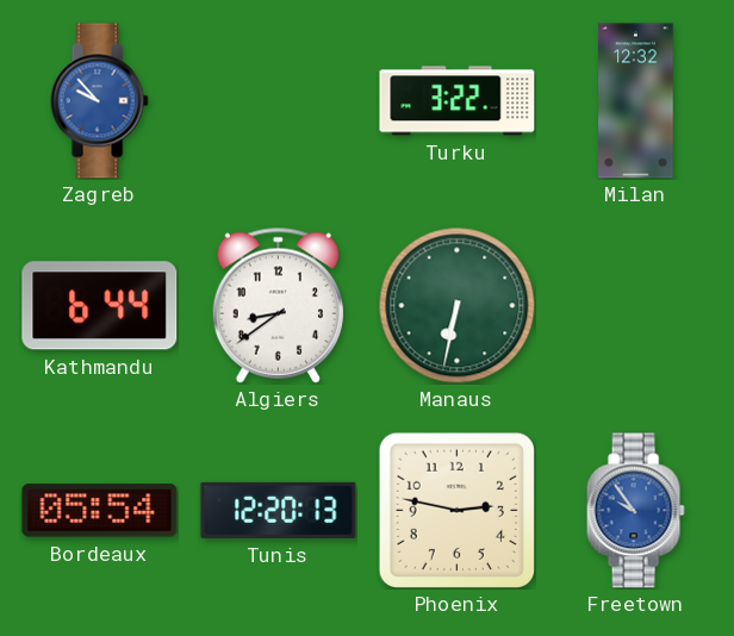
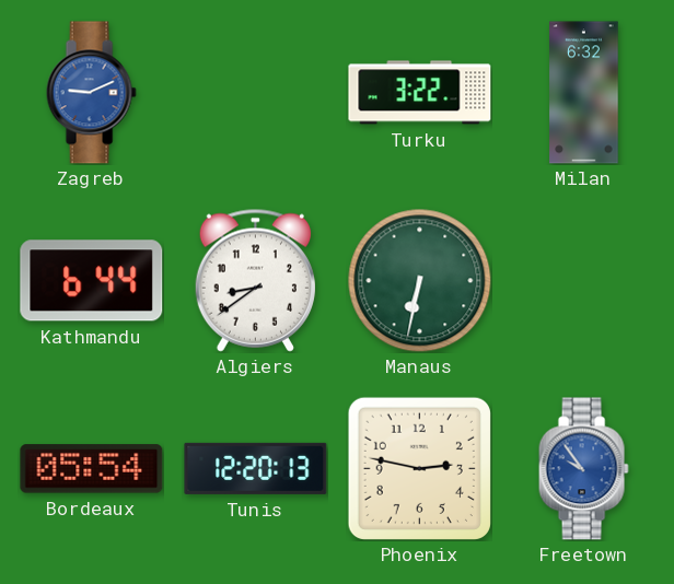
Zagreb: 9:53 -> 9:11
Milan: 12:32 -> 6:32
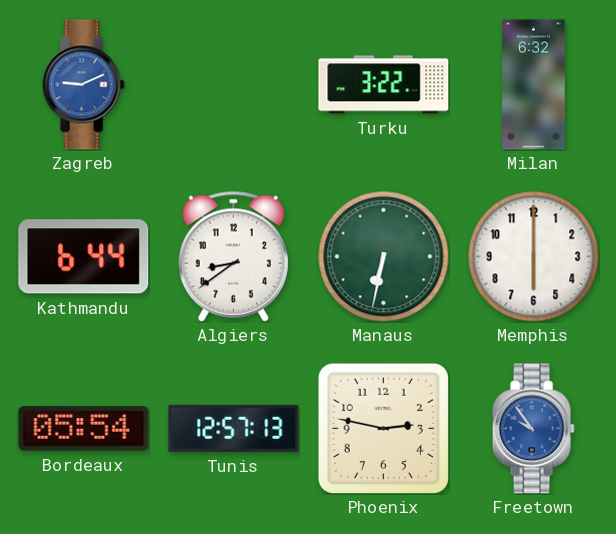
Memphis: none -> 6:00
Tunis: 12:20 -> 12:57
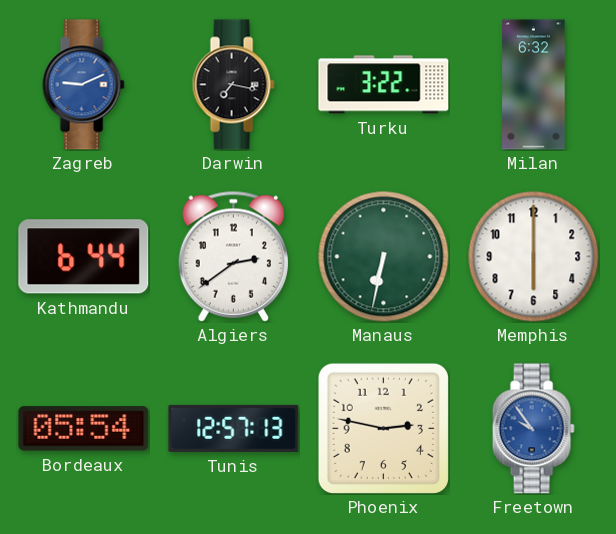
Darwin: none -> 7:17
Algiers: 8:39 -> 2:39
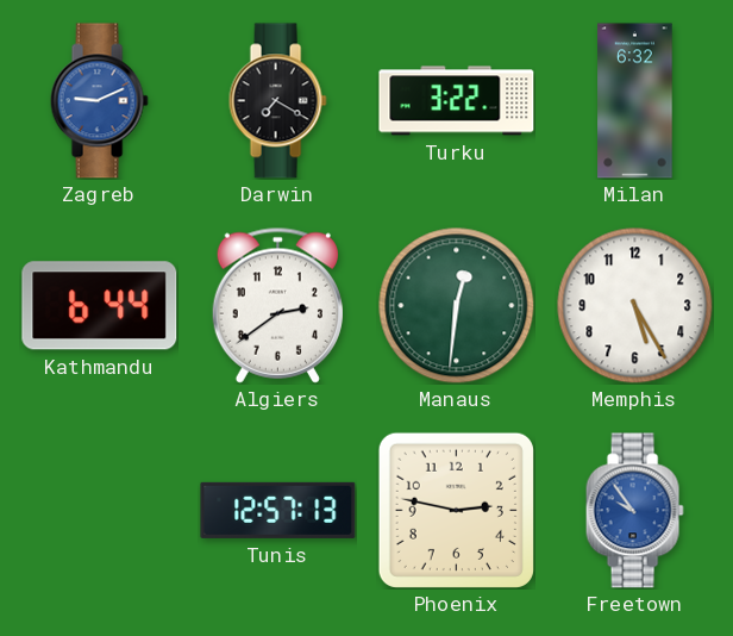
Darwin: 7:17 -> 7:20
Manaus: 6:32 -> 12:31
Memphis: 6:00 -> 5:25
Bordeaux: 05:54 -> none
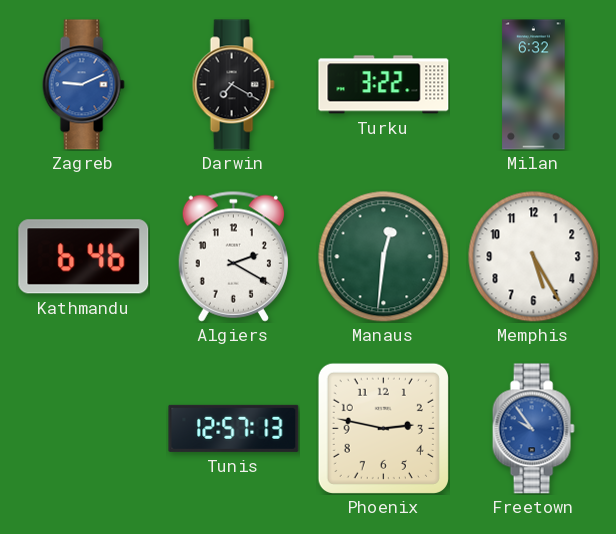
Kathmandu: 6:44 -> 6:46
Algiers: 2:39 -> 2:20
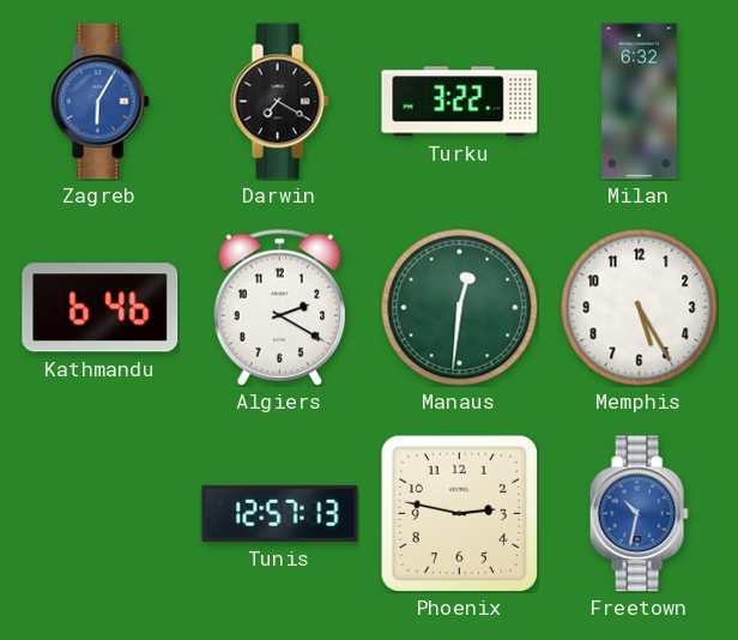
Zagreb: 9:11 -> 6:05
Freetown: 9:54 -> 10:32
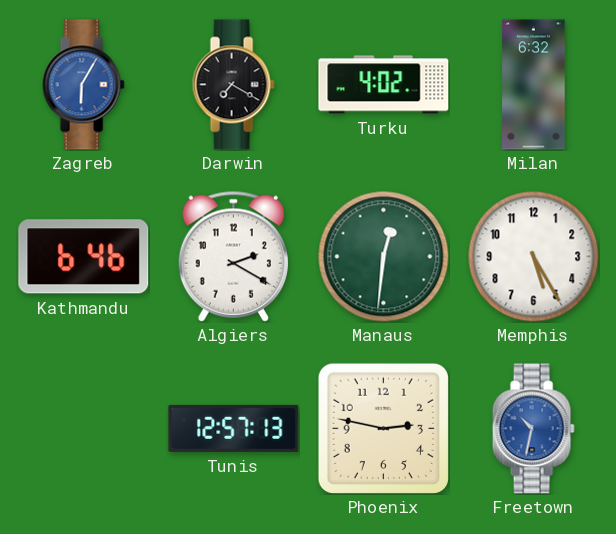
Turku: 3:22 -> 4:02
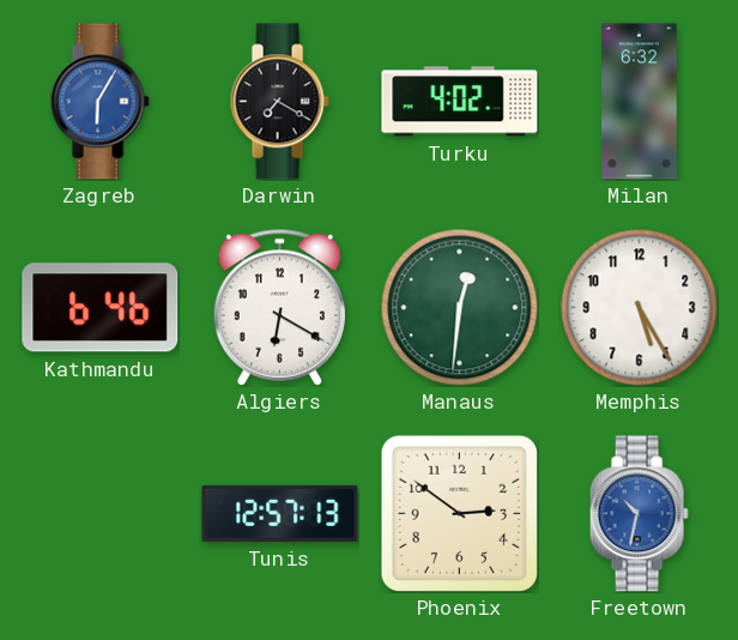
Algiers: 2:20 -> 6:20
Phoenix: 2:47 -> 2:51
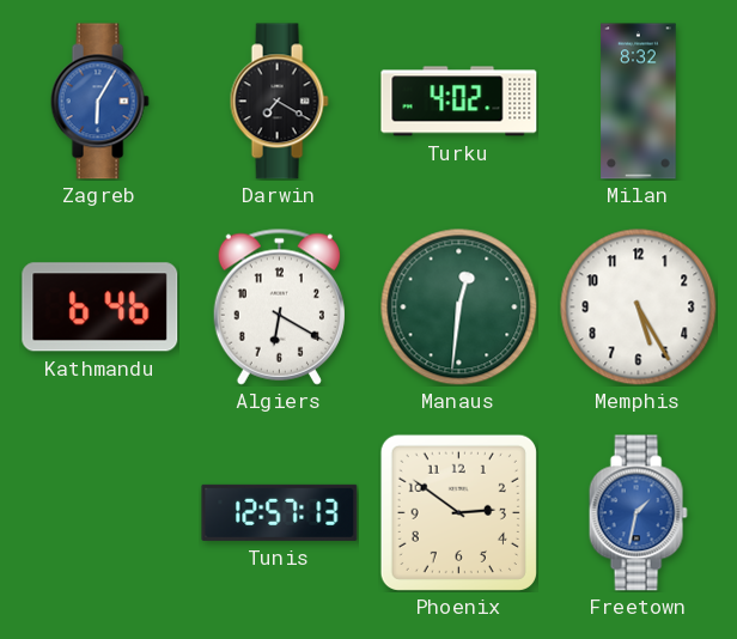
Milan: 6:32 -> 8:32
Freetown: 10:32 -> 1:32
